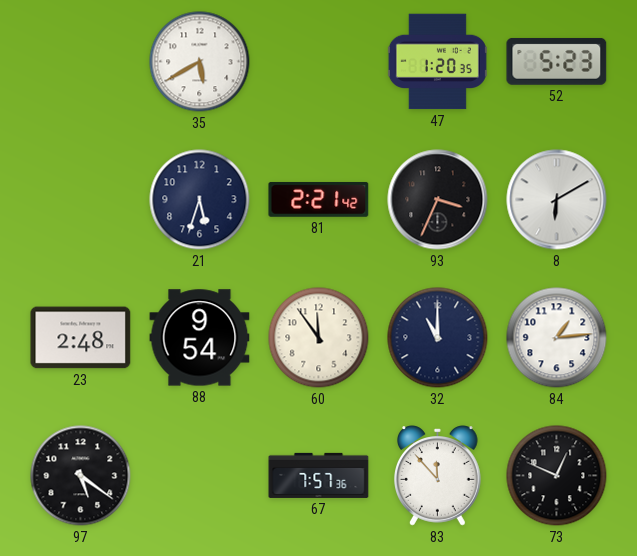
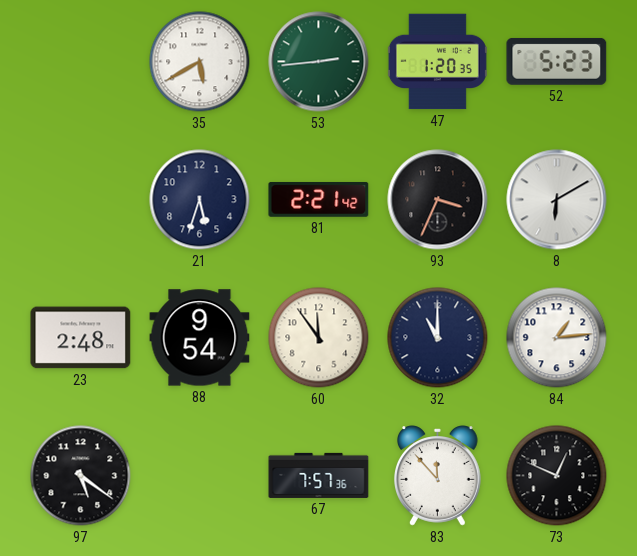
53: none -> 2:44
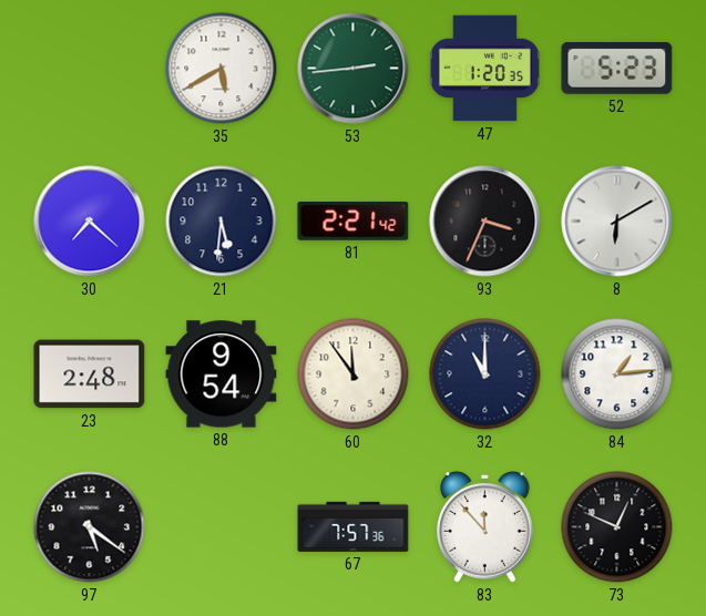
30: none -> 7:22
21: 5:33 -> 5:31
